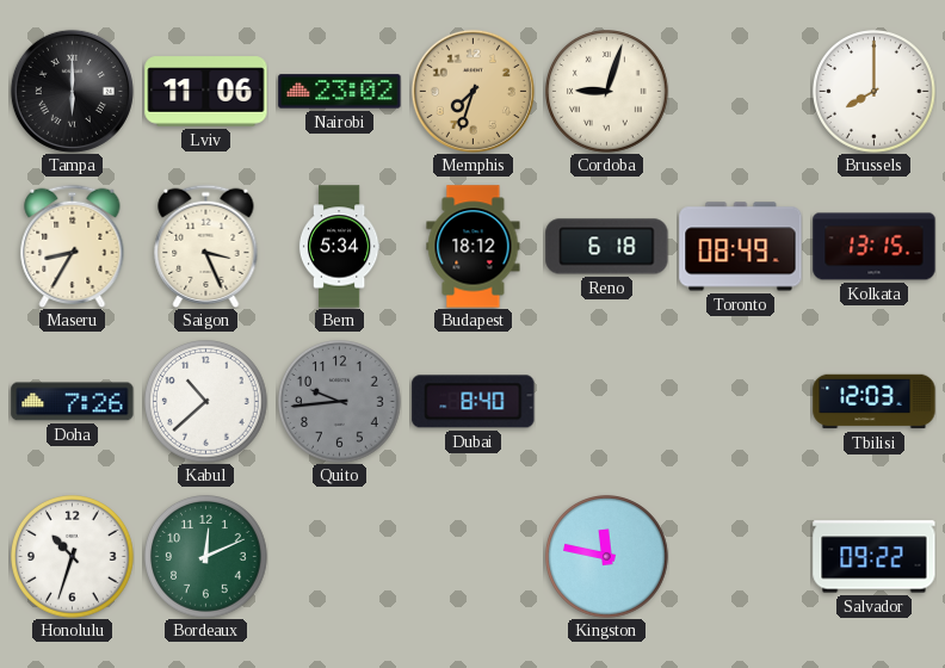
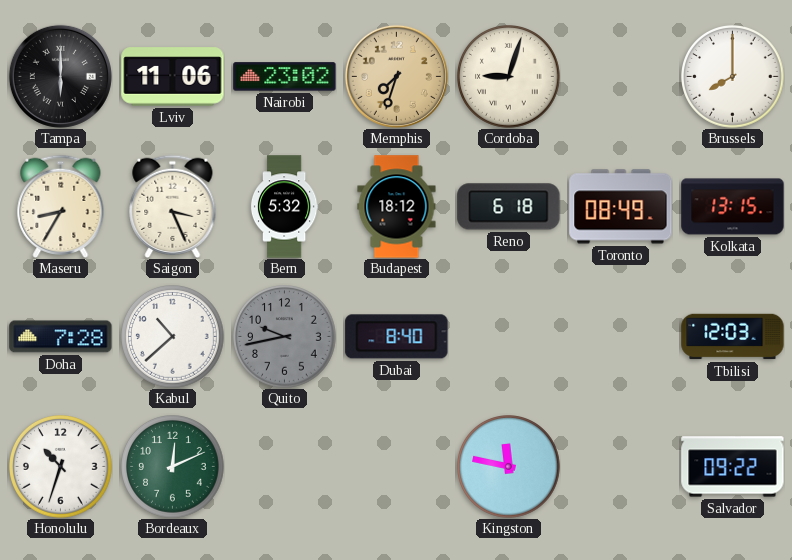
Bern: 5:34 -> 5:32
Doha: 7:26 -> 7:28
Quito: 9:44 -> 9:43
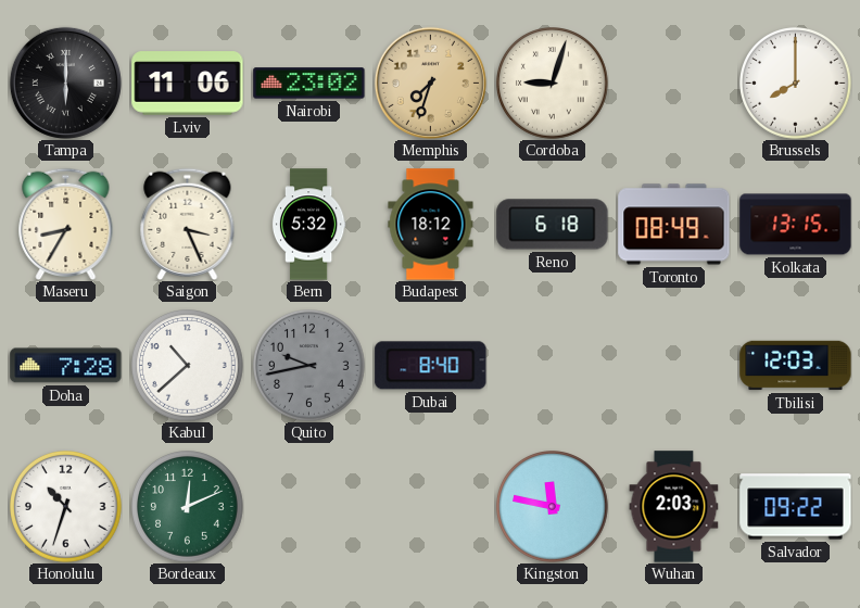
Wuhan: none -> 2:03
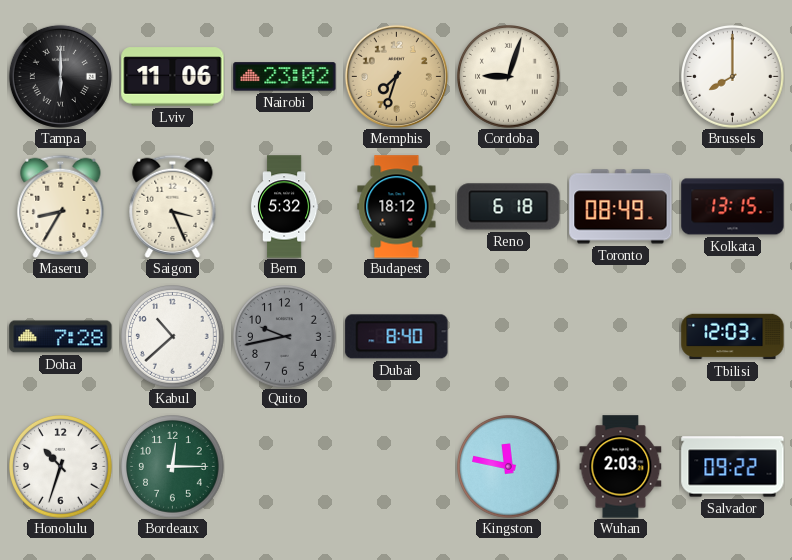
Bordeaux: 12:11 -> 12:15
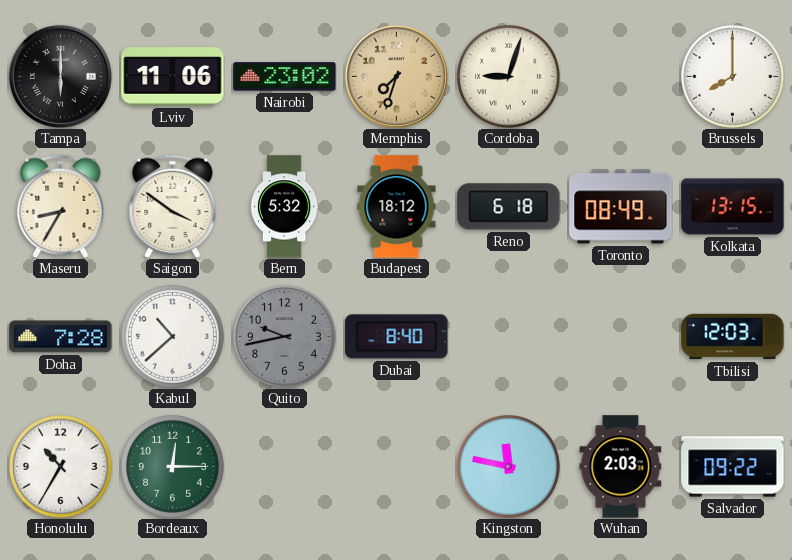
Saigon: 3:26 -> 3:51
Honolulu: 10:33 -> 10:35
